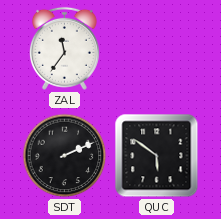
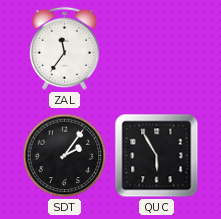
SDT: 2:11 -> 2:06
QUC: 5:51 -> 5:55
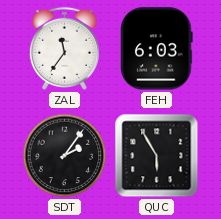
FEH: none -> 6:03
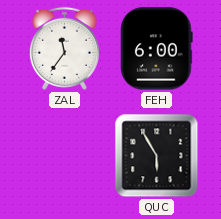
FEH: 6:03 -> 6:00
SDT: 2:06 -> none
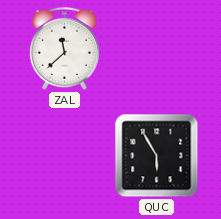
ZAL: 11:36 -> 11:38
FEH: 6:00 -> none
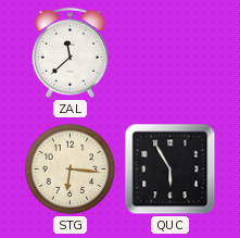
STG: none -> 6:16
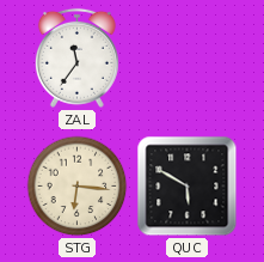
ZAL: 11:38 -> 11:36
QUC: 5:55 -> 5:50
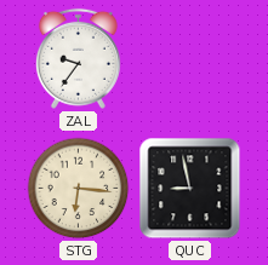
ZAL: 11:36 -> 9:36
QUC: 5:50 -> 8:58
